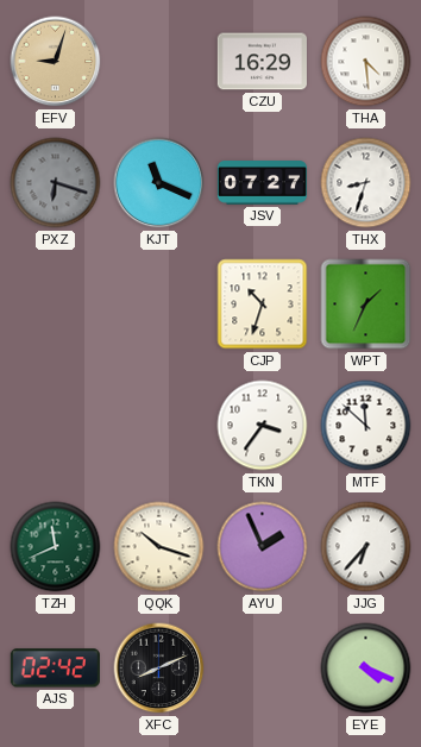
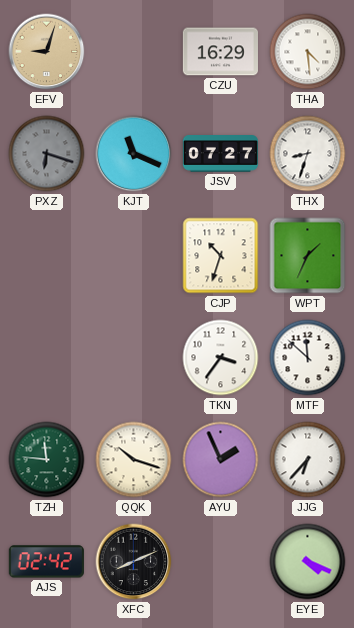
TZH: 11:41 -> 11:46
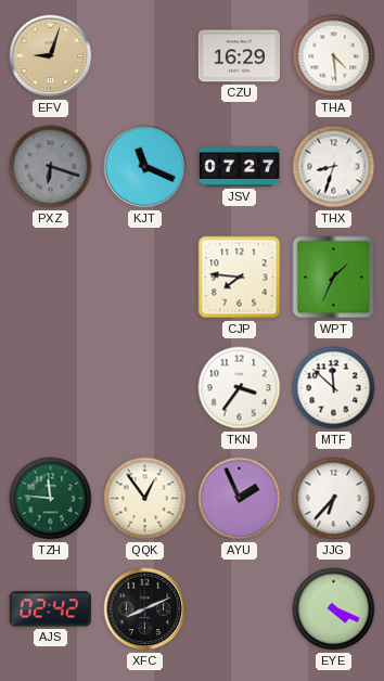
CJP: 10:33 -> 7:46
QQK: 10:18 -> 12:54
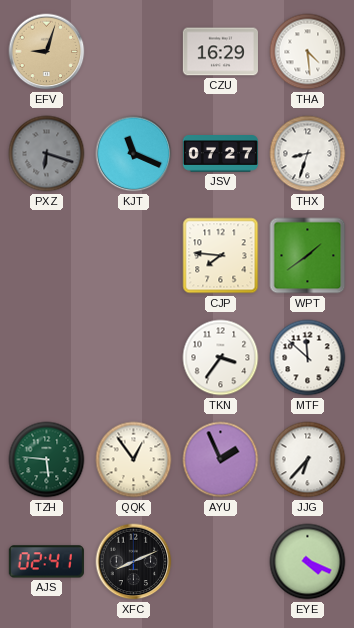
WPT: 1:34 -> 1:39
TZH: 11:46 -> 5:46
AJS: 02:42 -> 02:41
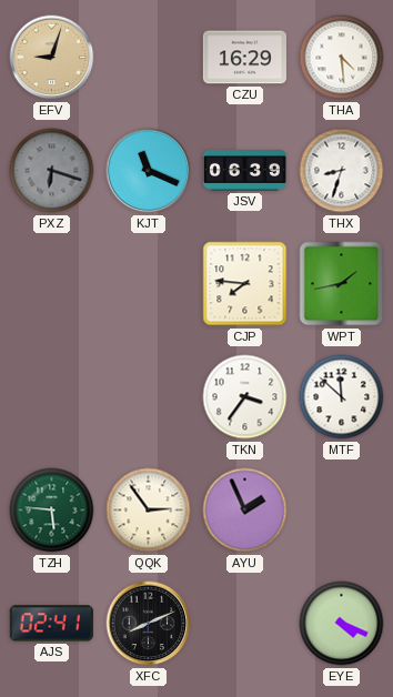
JSV: 07:27 -> 06:39
WPT: 1:39 -> 1:43
QQK: 12:54 -> 2:54
JJG: 6:37 -> none
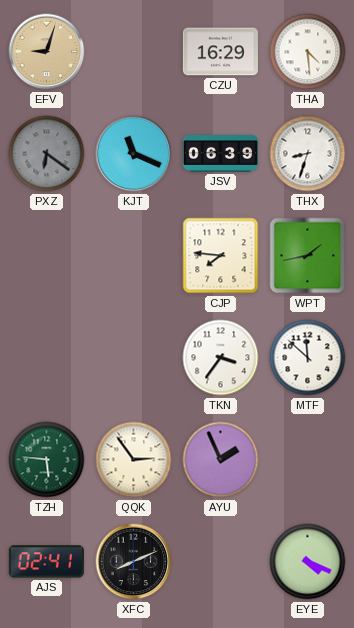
PXZ: 6:18 -> 6:21
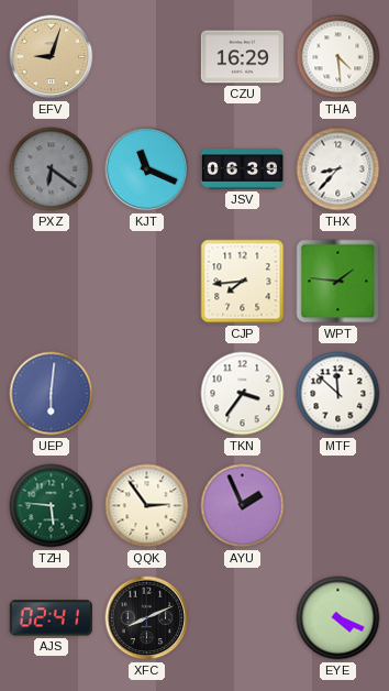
THX: 8:33 -> 8:37
CJP: 7:46 -> 7:44
WPT: 1:43 -> 1:46
UEP: none -> 6:01
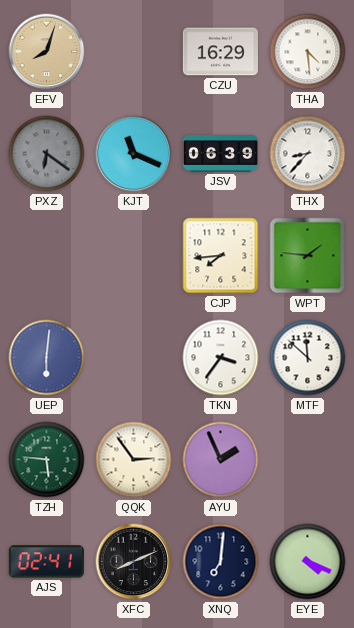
EFV: 9:03 -> 8:03
XNQ: none -> 7:01
